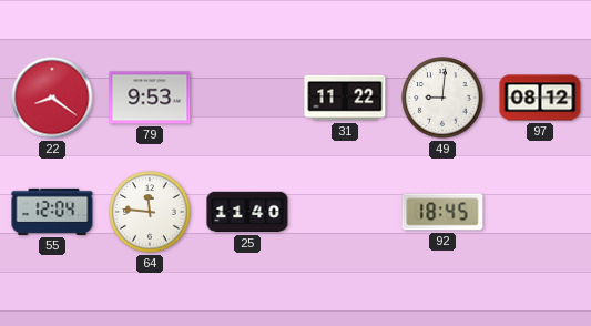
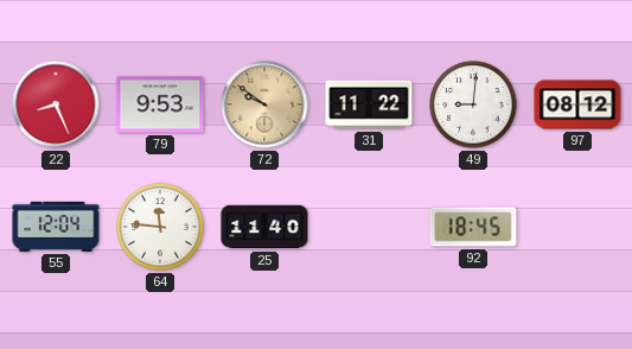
22: 8:21 -> 8:26
72: none -> 9:51
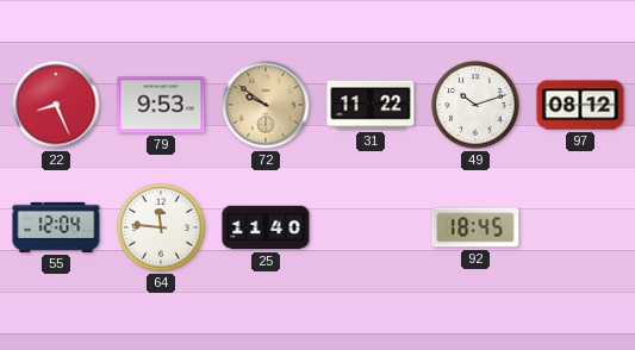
49: 9:01 -> 10:12
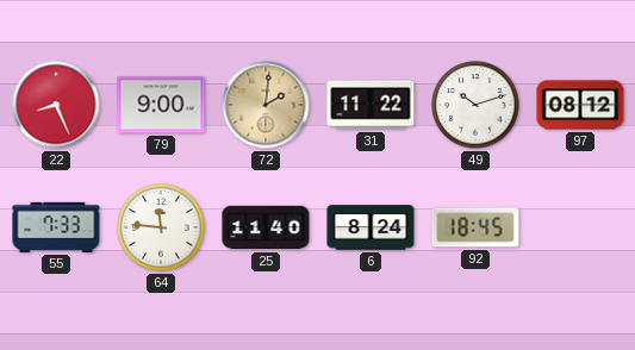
79: 9:53 -> 9:00
72: 9:51 -> 2:01
55: 12:04 -> 7:33
6: none -> 8:24
